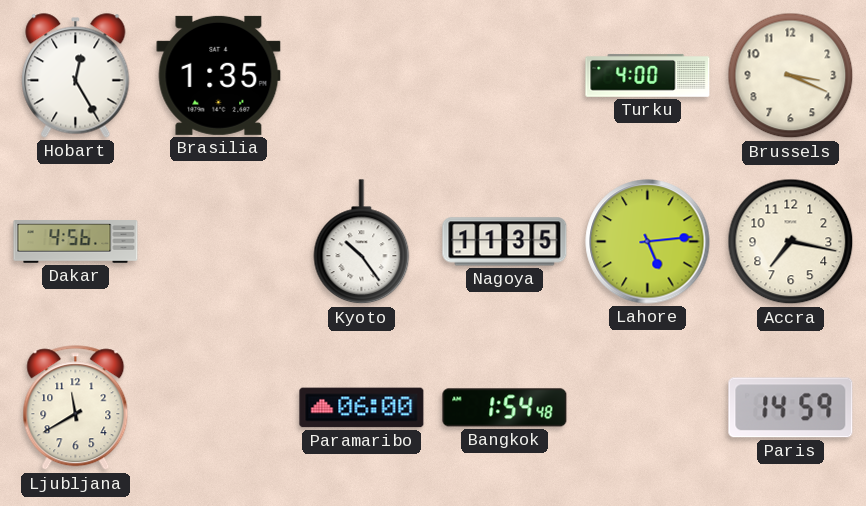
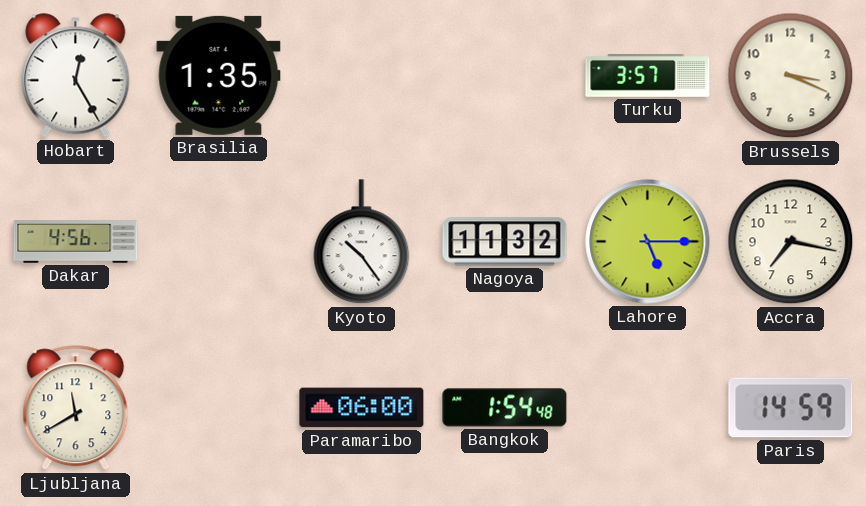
Turku: 4:00 -> 3:57
Nagoya: 11:35 -> 11:32
Lahore: 5:14 -> 5:15
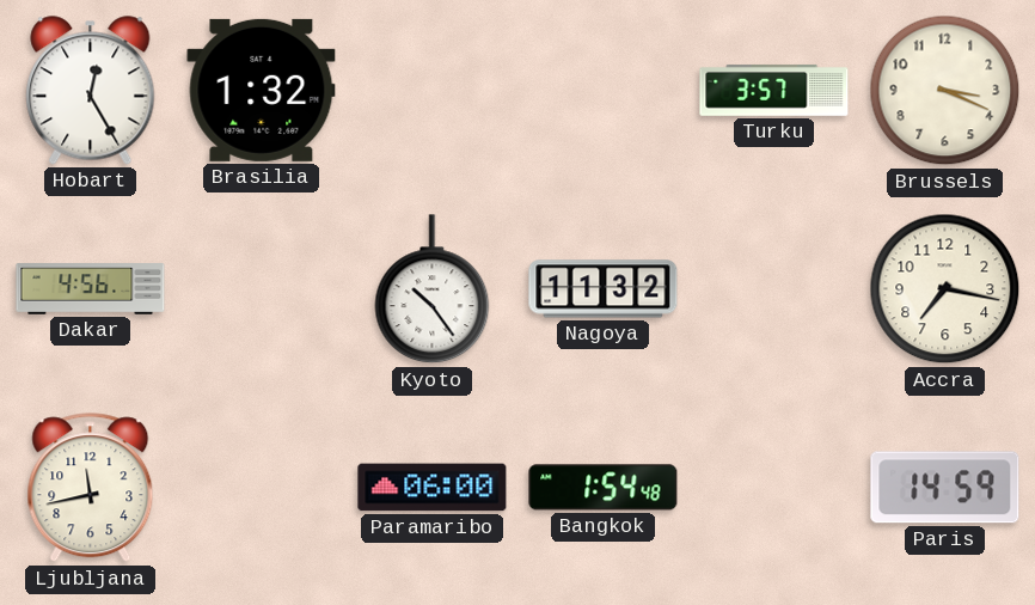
Brasilia: 1:35 -> 1:32
Lahore: 5:15 -> none
Ljubljana: 11:40 -> 11:43
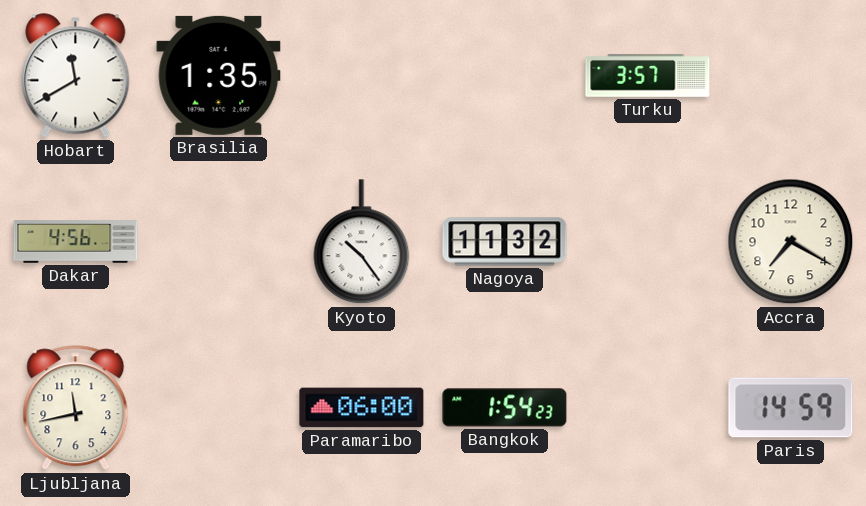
Hobart: 12:25 -> 11:40
Brasilia: 1:32 -> 1:35
Brussels: 3:19 -> none
Accra: 7:17 -> 7:20
Bangkok: 1:54:48 -> 1:54:23
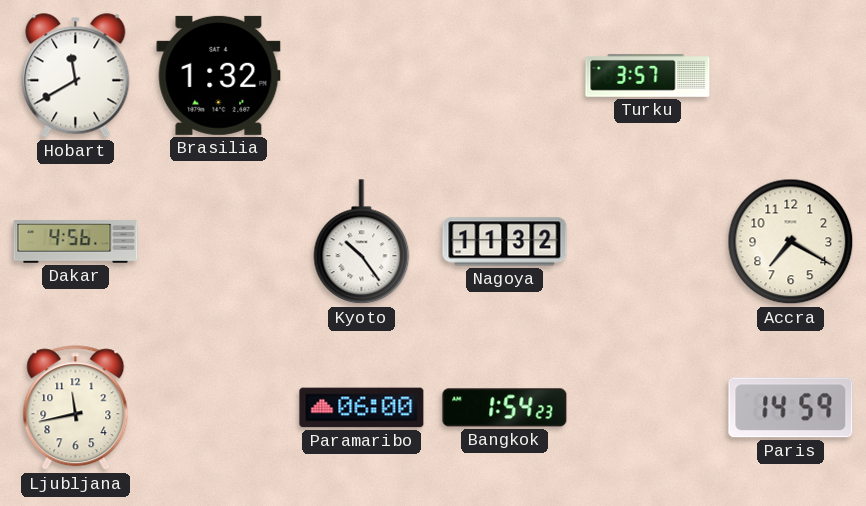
Brasilia: 1:35 -> 1:32
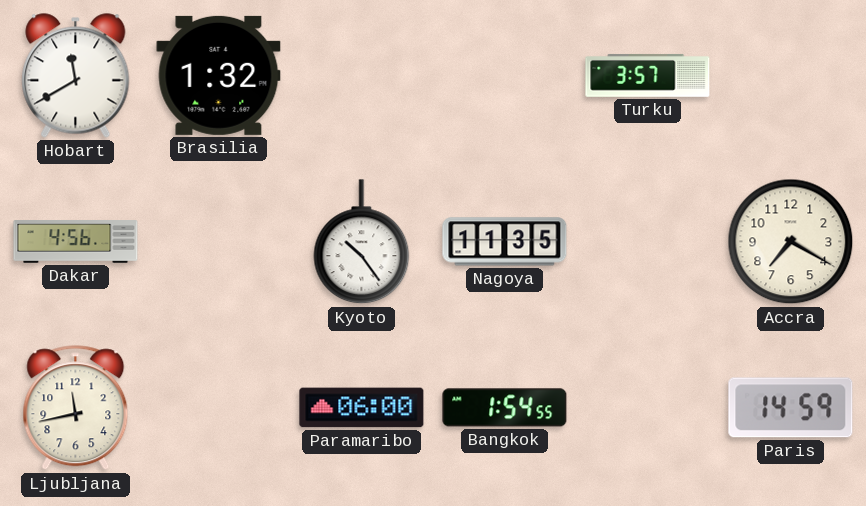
Nagoya: 11:32 -> 11:35
Bangkok: 1:54:23 -> 1:54:55
